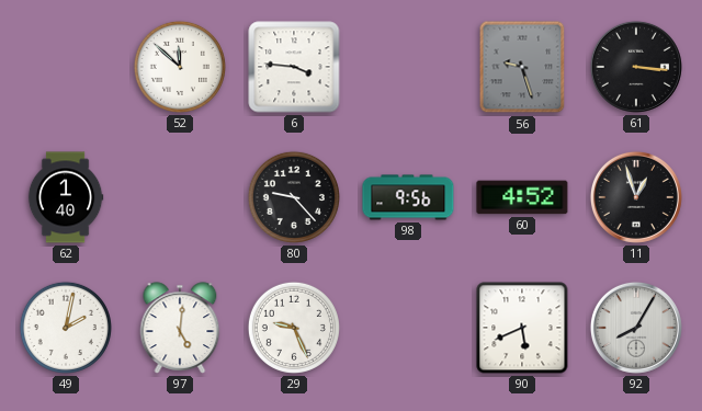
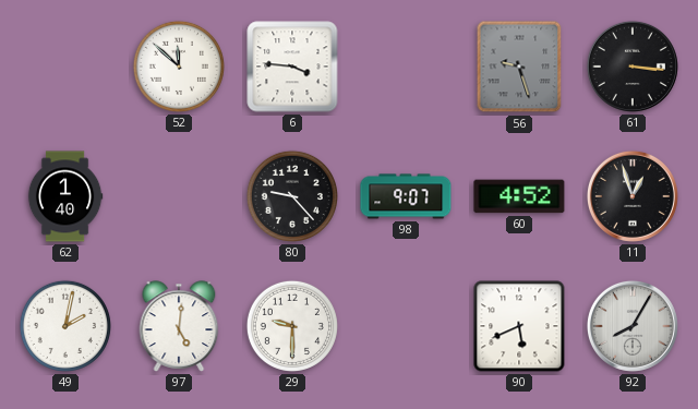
98: 9:56 -> 9:07
29: 9:26 -> 9:30
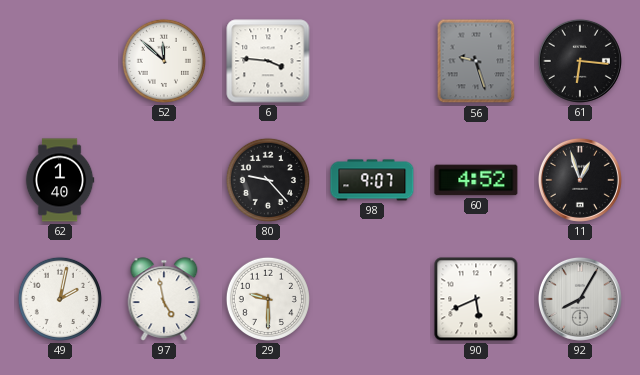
61: 3:16 -> 6:16
97: 5:01 -> 4:58
